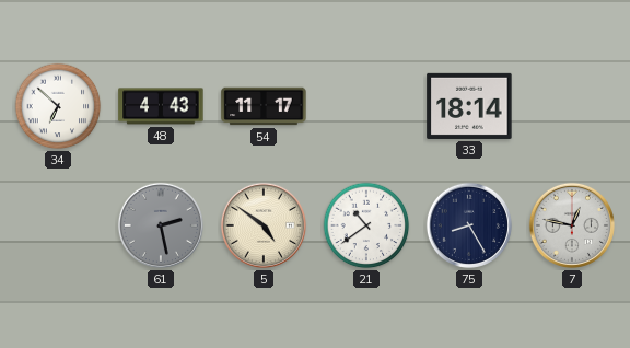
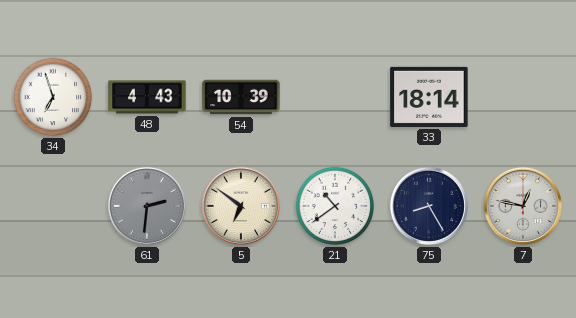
34: 6:52 -> 6:57
54: 11:17 -> 10:39
61: 2:28 -> 2:31
5: 4:51 -> 6:51
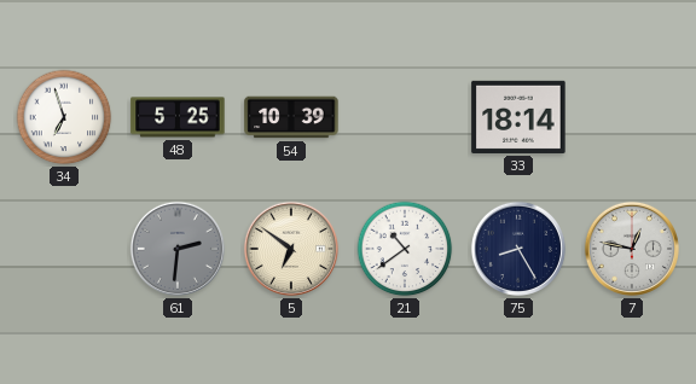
48: 4:43 -> 5:25
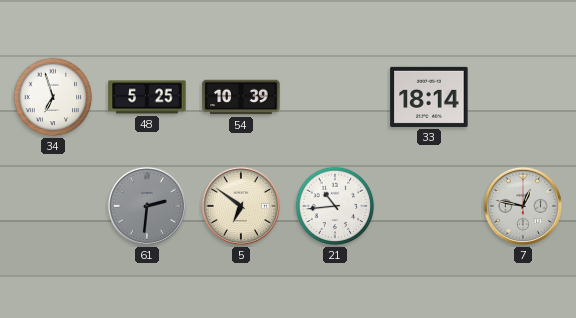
21: 10:39 -> 10:44
75: 8:25 -> none
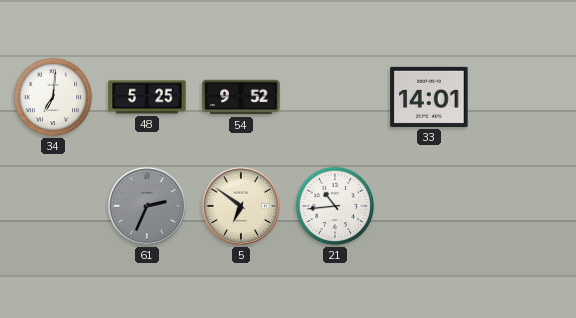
34: 6:57 -> 7:01
54: 10:39 -> 9:52
33: 18:14 -> 14:01
61: 2:31 -> 2:34
7: 12:47 -> none
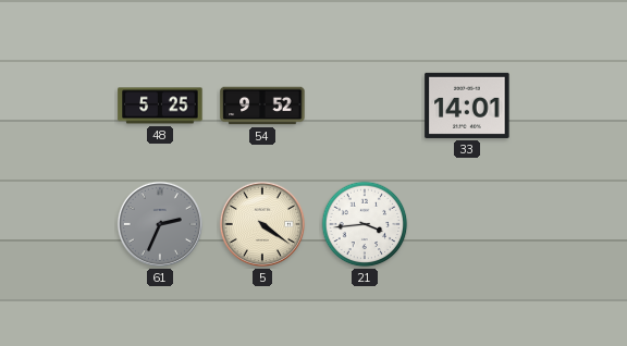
34: 7:01 -> none
5: 6:51 -> 4:21
21: 10:44 -> 3:44
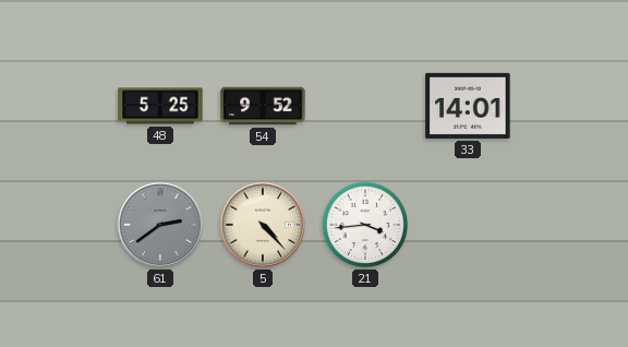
61: 2:34 -> 2:39
5: 4:21 -> 4:23
